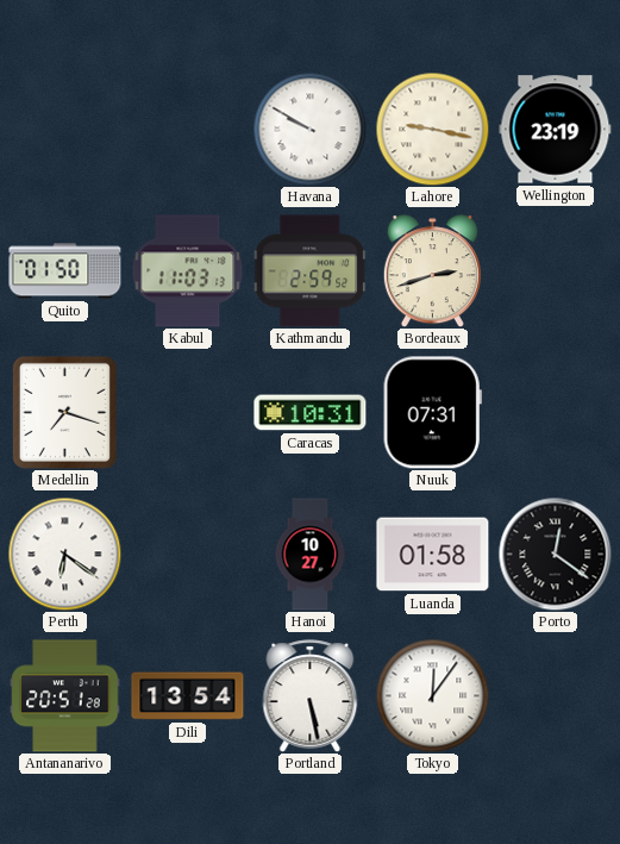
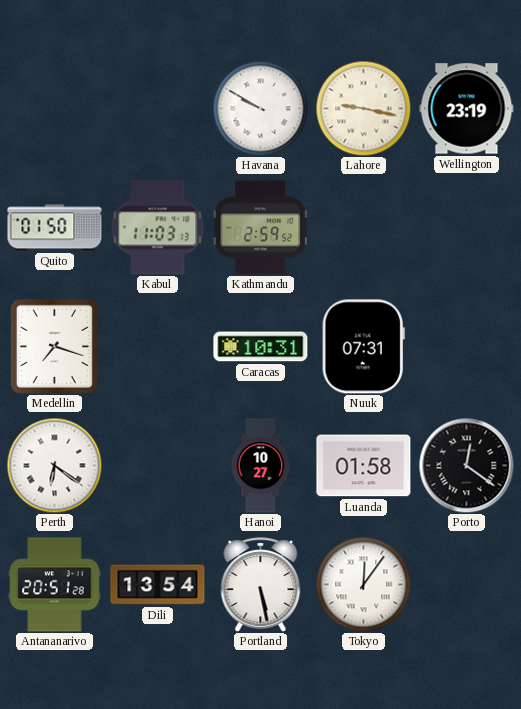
Bordeaux: 2:42 -> none
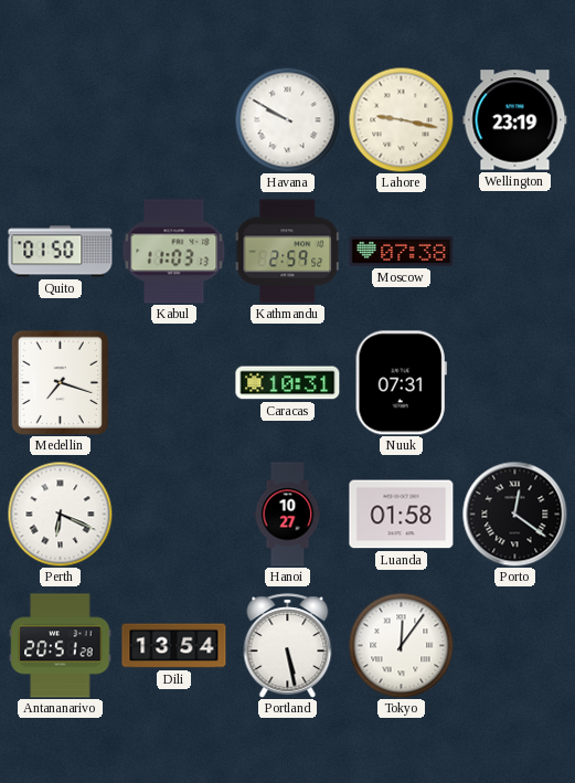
Moscow: none -> 07:38
Perth: 6:21 -> 6:19
